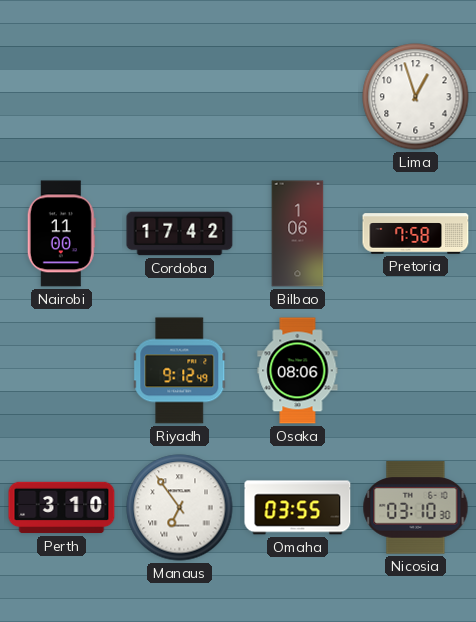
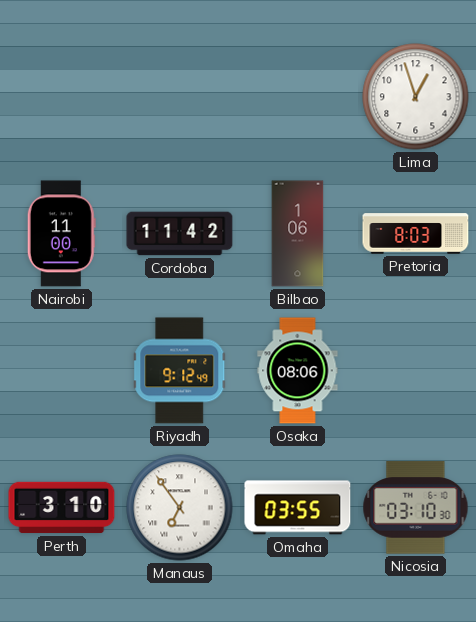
Cordoba: 17:42 -> 11:42
Pretoria: 7:58 -> 8:03
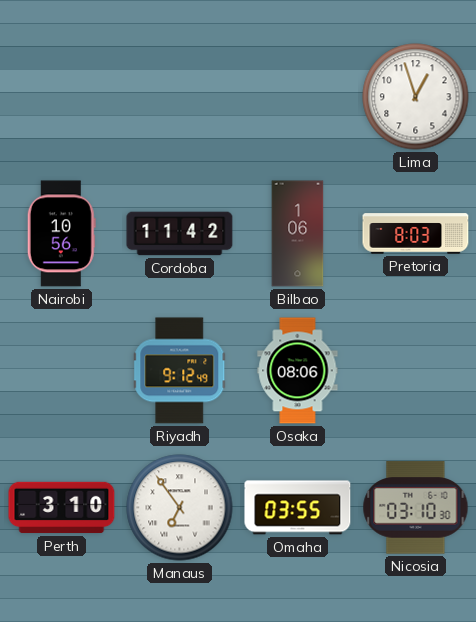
Nairobi: 11:00 -> 10:56
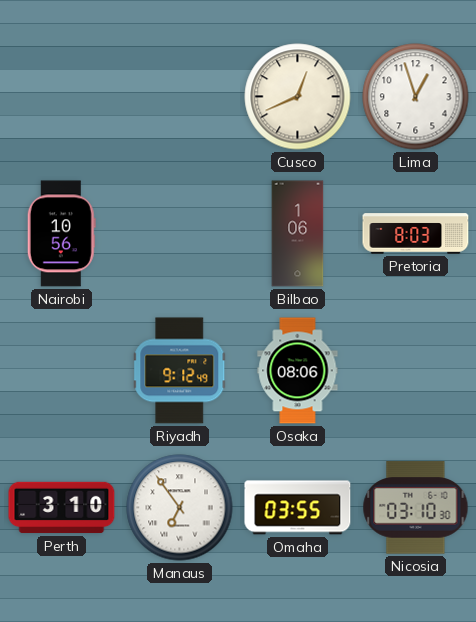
Cusco: none -> 12:41
Cordoba: 11:42 -> none
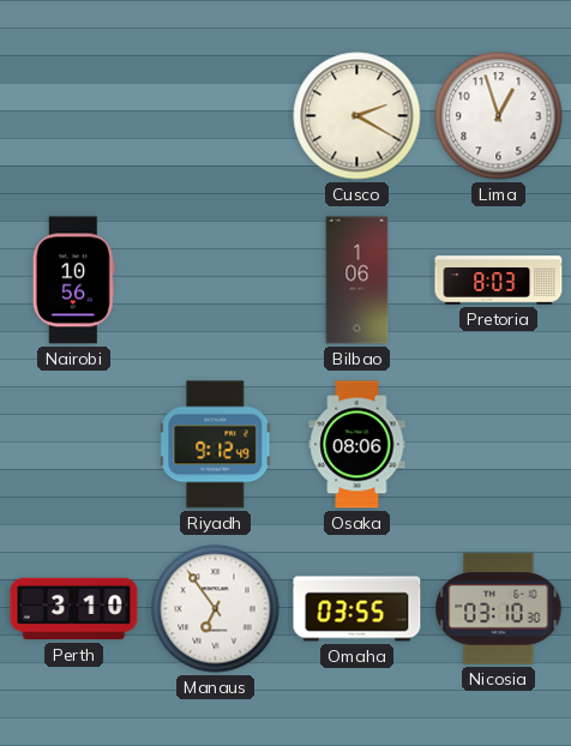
Cusco: 12:41 -> 2:20
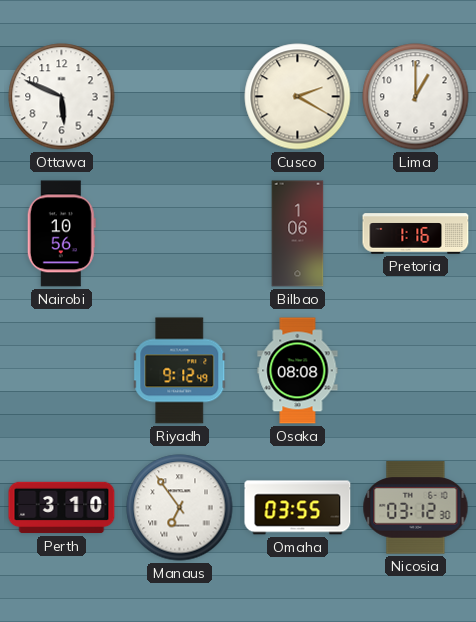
Ottawa: none -> 5:49
Lima: 12:57 -> 1:00
Pretoria: 8:03 -> 1:16
Osaka: 08:06 -> 08:08
Nicosia: 03:10 -> 03:12
